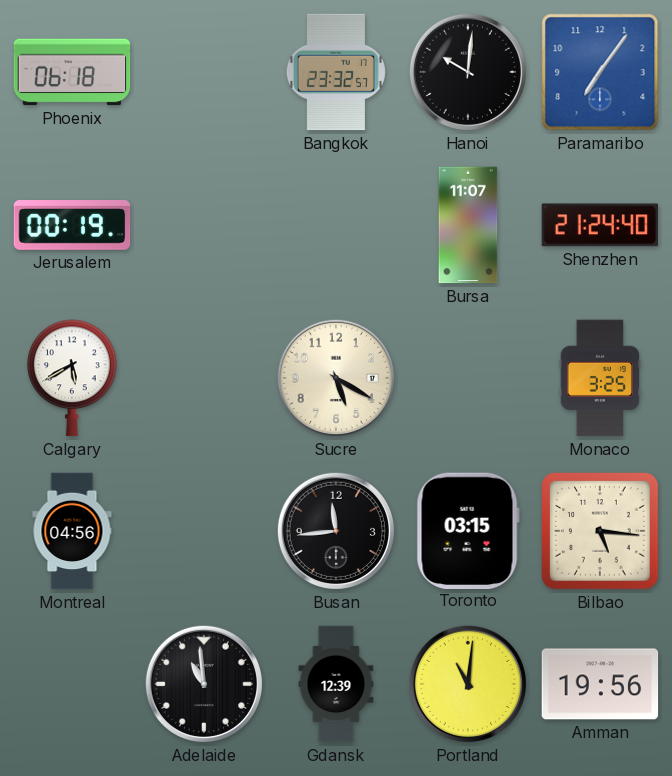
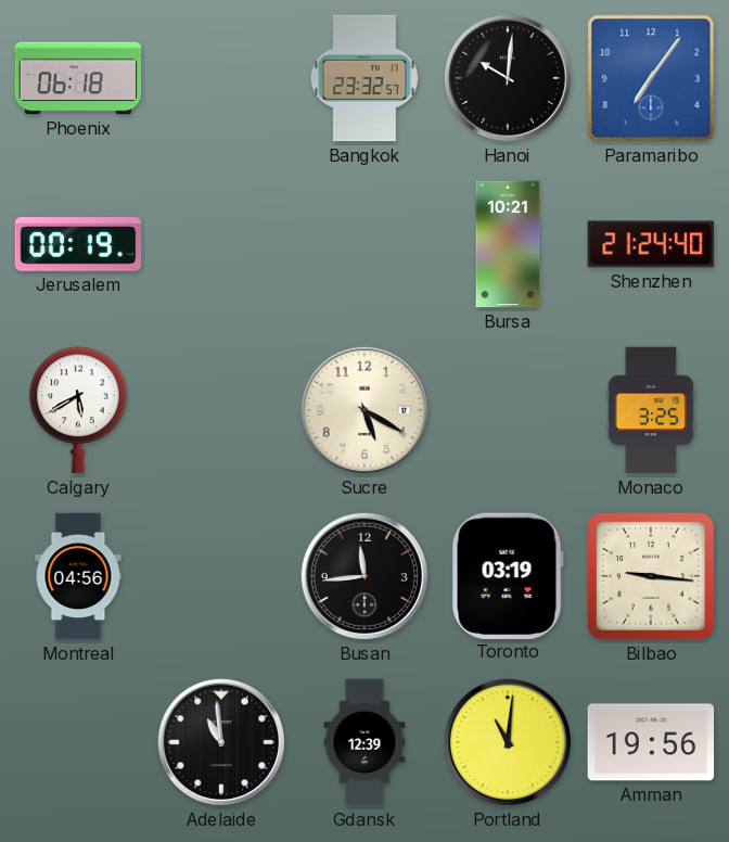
Bursa: 11:07 -> 10:21
Toronto: 03:15 -> 03:19
Bilbao: 5:16 -> 9:16
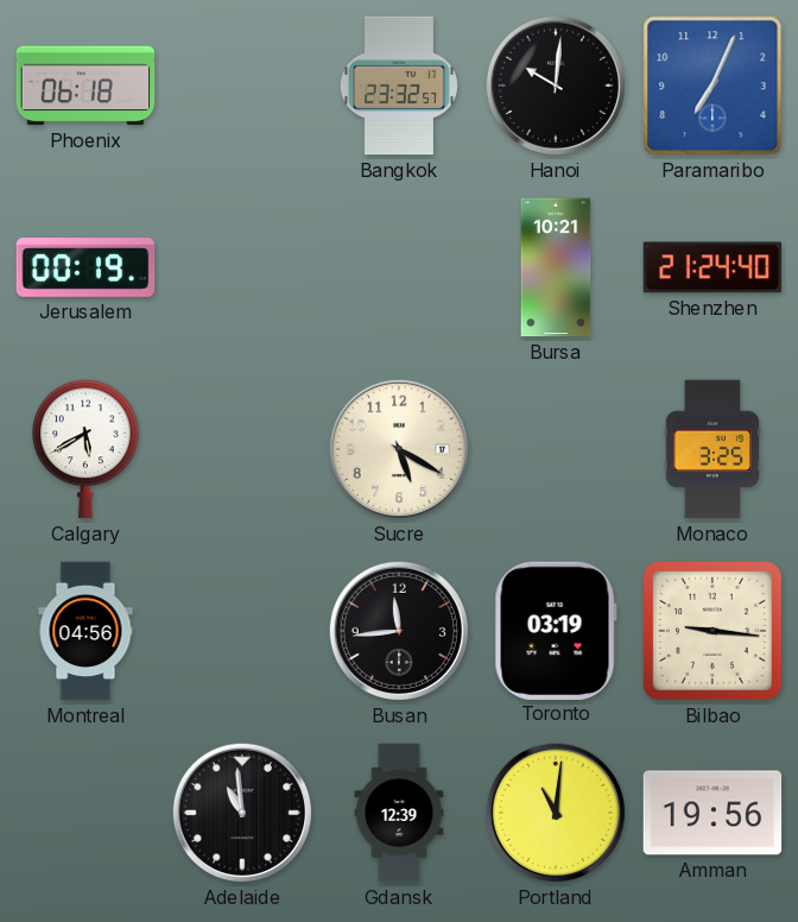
Paramaribo: 7:06 -> 7:04
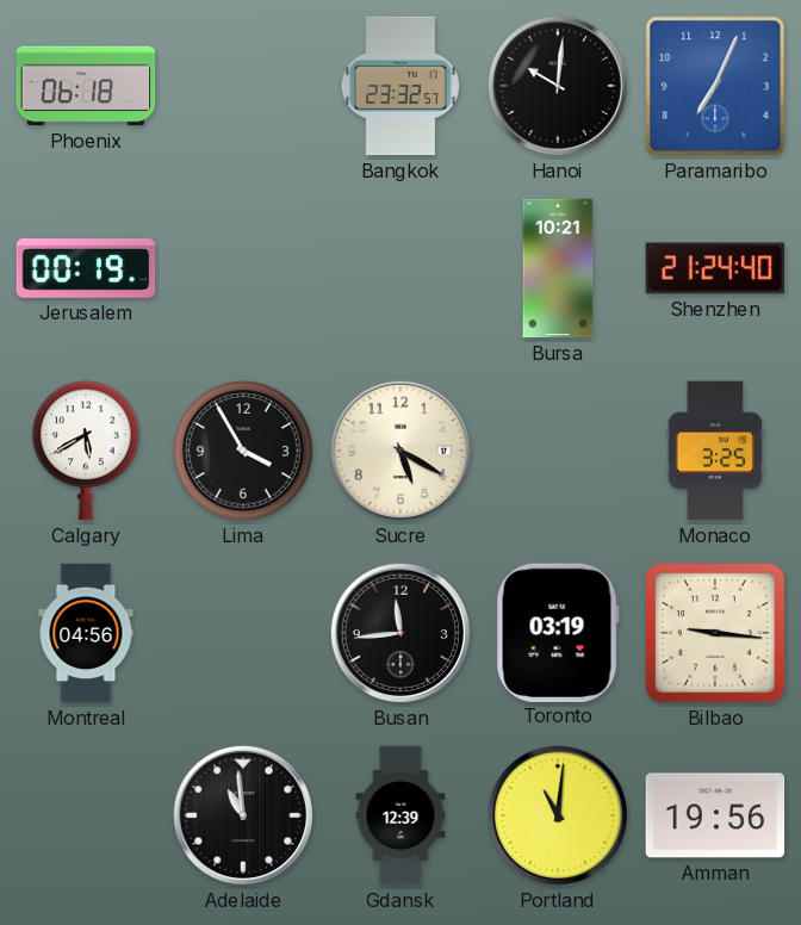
Lima: none -> 3:55
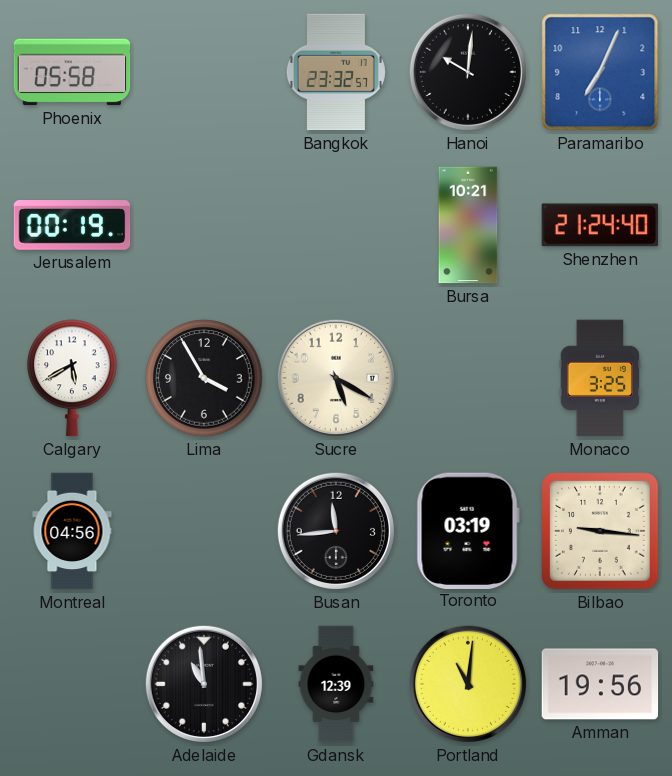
Phoenix: 06:18 -> 05:58
